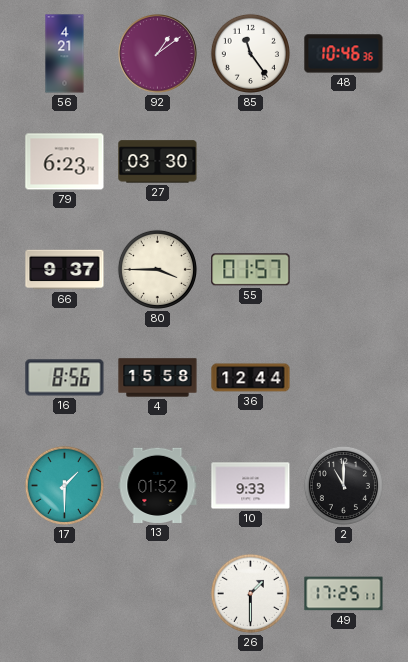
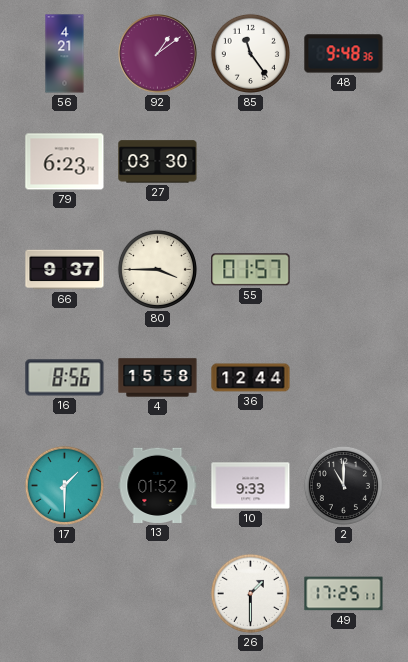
48: 10:46 -> 9:48
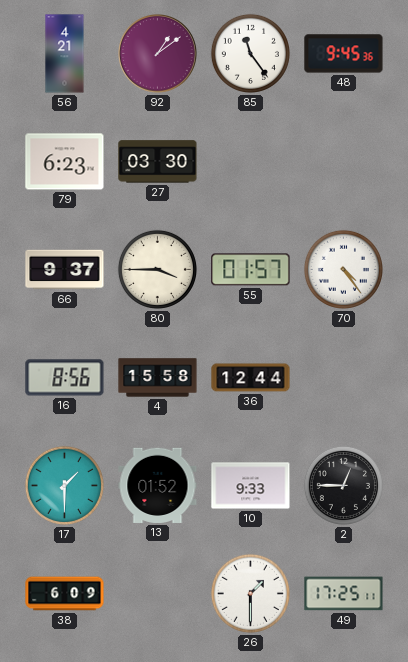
48: 9:48 -> 9:45
70: none -> 4:24
2: 11:00 -> 12:45
38: none -> 6:09
